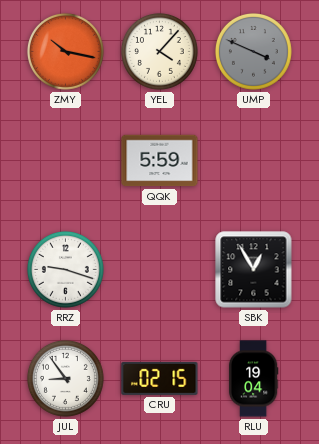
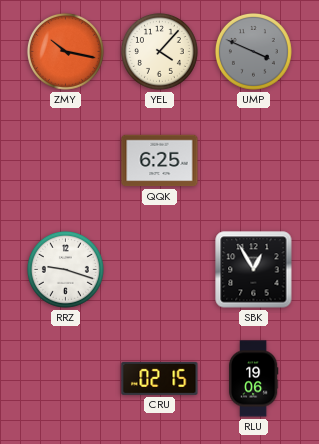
QQK: 5:59 -> 6:25
JUL: 8:54 -> none
RLU: 19:04 -> 19:06
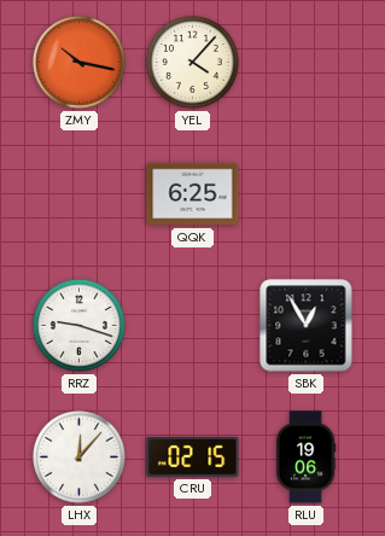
UMP: 3:49 -> none
LHX: none -> 12:07
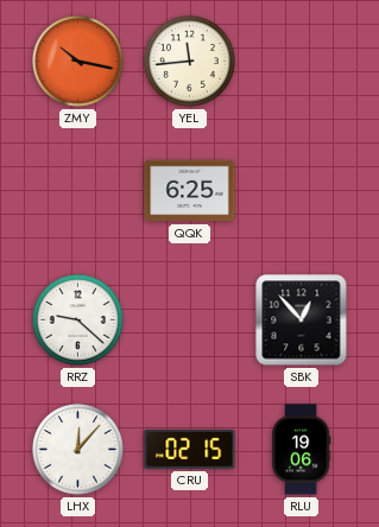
YEL: 4:07 -> 11:44
RRZ: 9:18 -> 9:22
SBK: 12:55 -> 12:53
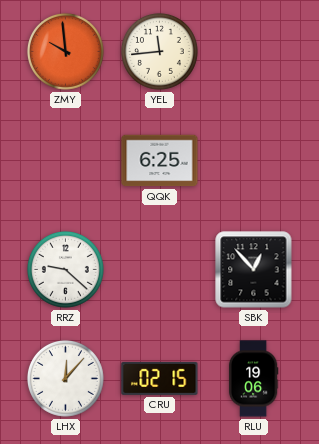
ZMY: 10:17 -> 9:59
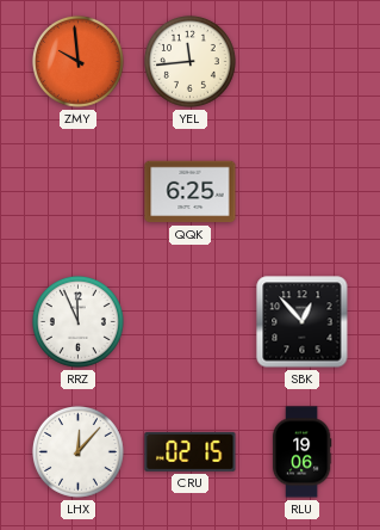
RRZ: 9:22 -> 11:56
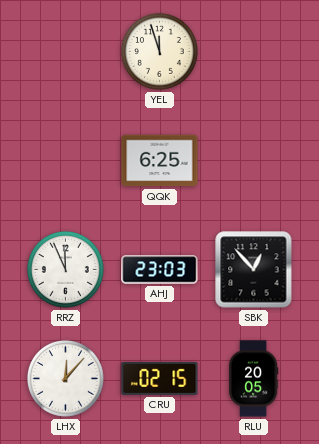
ZMY: 9:59 -> none
YEL: 11:44 -> 11:57
AHJ: none -> 23:03
RLU: 19:06 -> 20:05
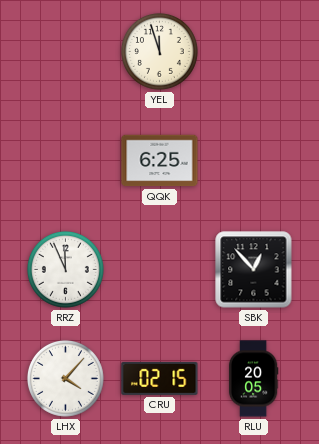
AHJ: 23:03 -> none
LHX: 12:07 -> 4:07
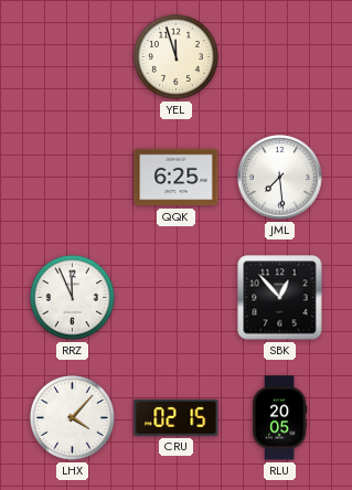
JML: none -> 7:29
